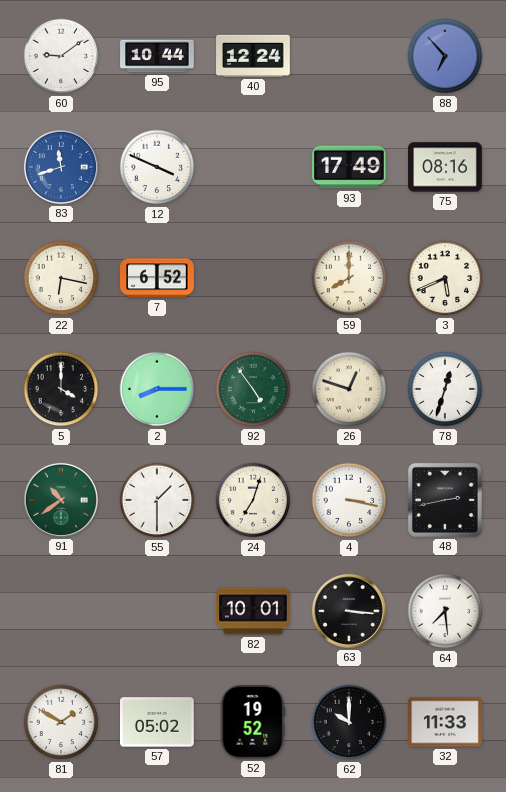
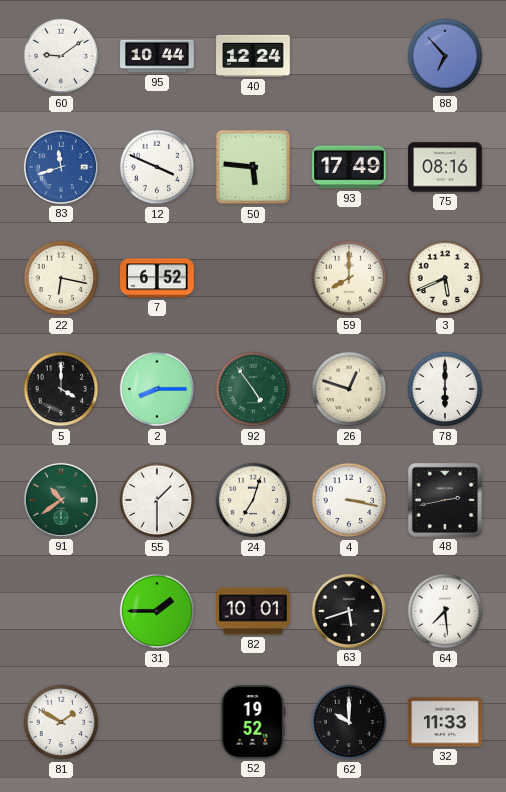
50: none -> 5:46
78: 12:33 -> 6:00
31: none -> 1:45
63: 3:16 -> 5:42
57: 05:02 -> none
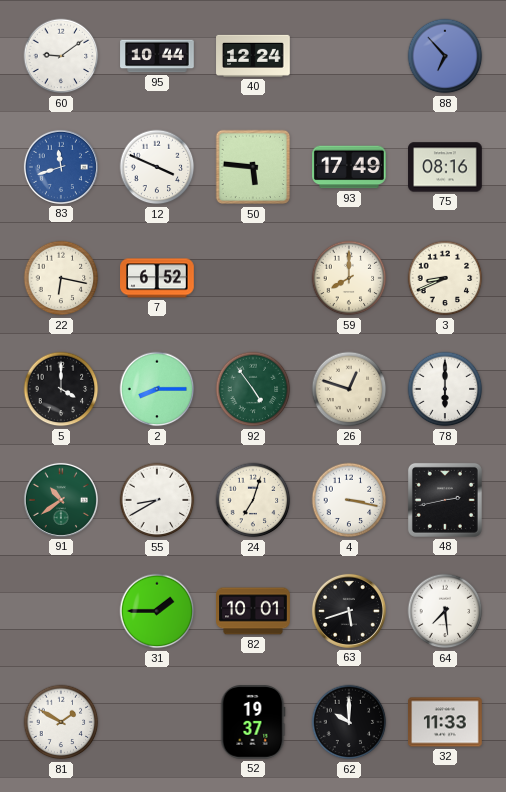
3: 5:41 -> 8:41
55: 1:30 -> 8:40
52: 19:52 -> 19:37
